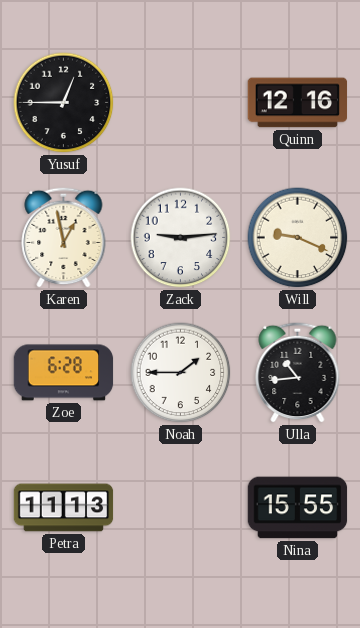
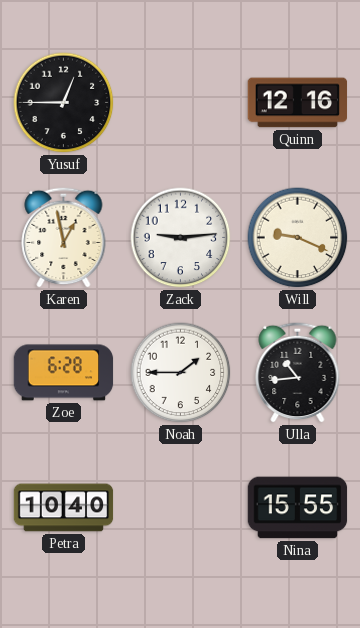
Petra: 11:13 -> 10:40
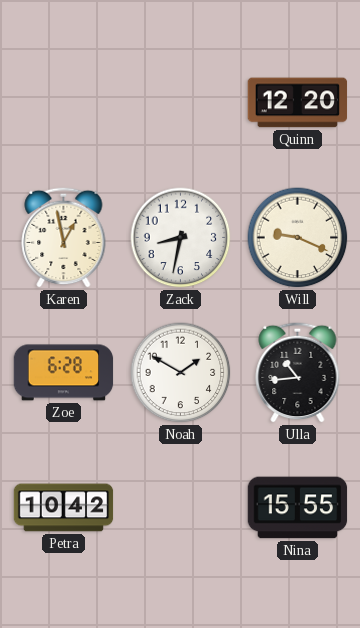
Yusuf: 12:45 -> none
Quinn: 12:16 -> 12:20
Zack: 9:14 -> 8:32
Noah: 1:45 -> 1:50
Petra: 10:40 -> 10:42
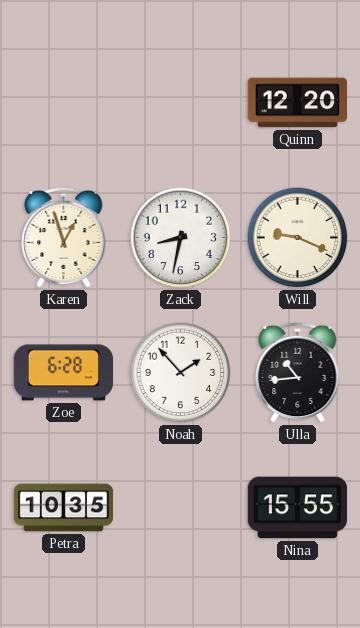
Karen: 12:58 -> 12:57
Noah: 1:50 -> 1:53
Petra: 10:42 -> 10:35
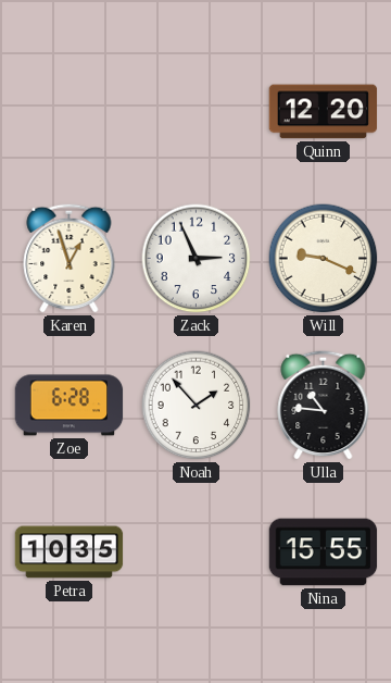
Zack: 8:32 -> 2:56
Ulla: 10:44 -> 10:46
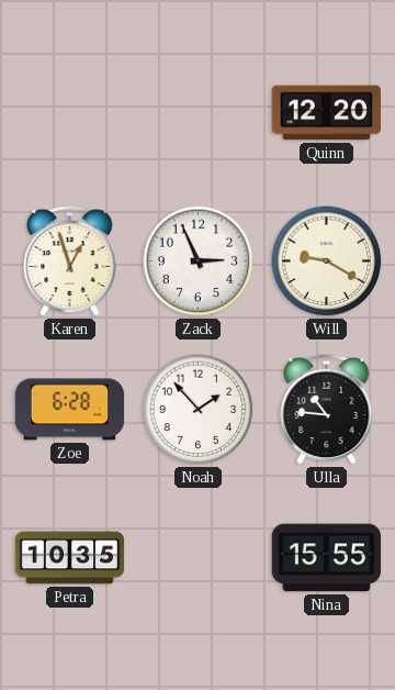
Will: 9:19 -> 9:20
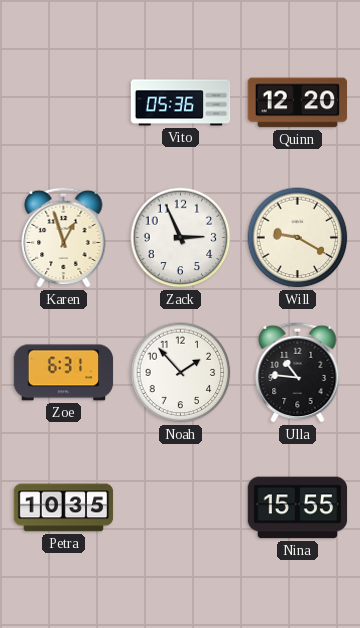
Vito: none -> 05:36
Zoe: 6:28 -> 6:31
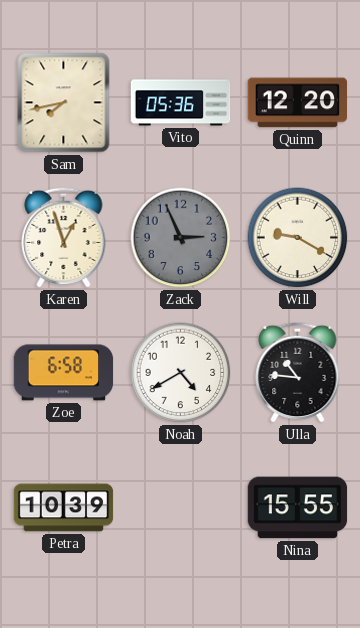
Sam: none -> 7:43
Zack dial: white -> grey
Zoe: 6:31 -> 6:58
Noah: 1:53 -> 4:40
Petra: 10:35 -> 10:39
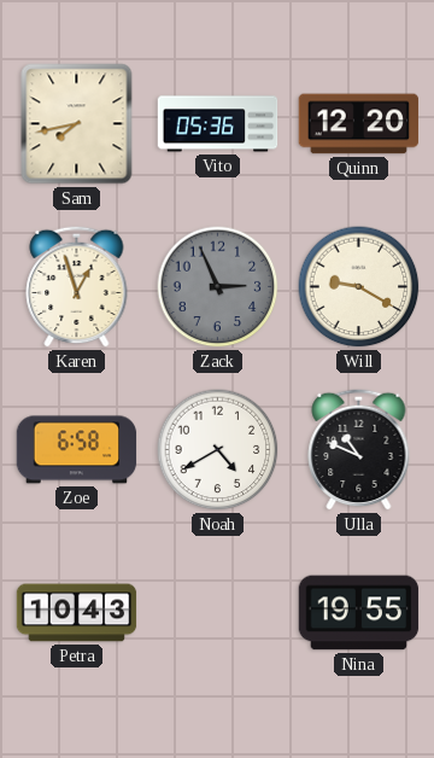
Ulla: 10:46 -> 10:49
Petra: 10:39 -> 10:43
Nina: 15:55 -> 19:55
